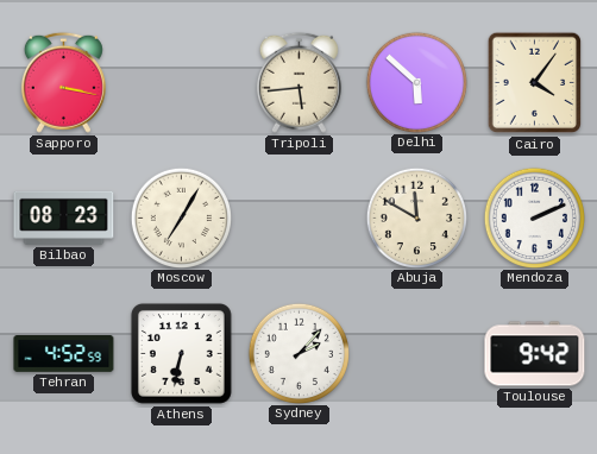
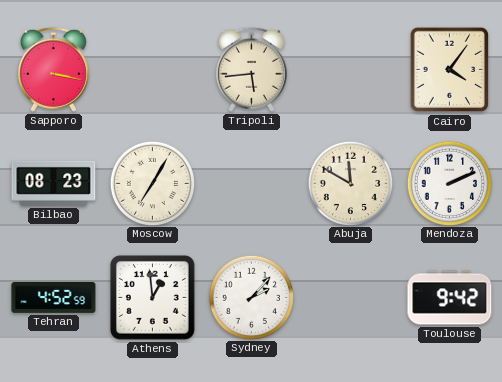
Delhi: 5:52 -> none
Athens: 6:32 -> 12:59
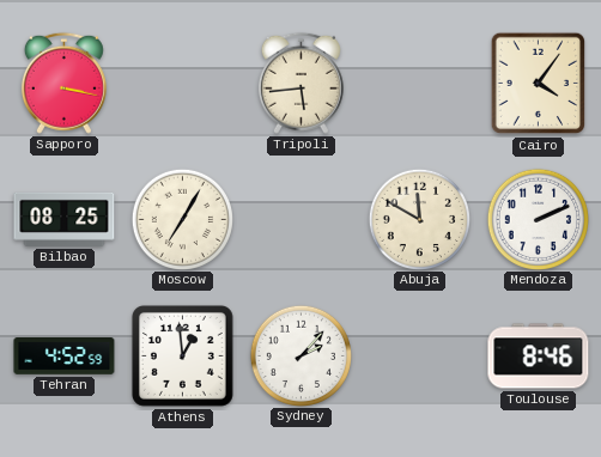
Bilbao: 08:23 -> 08:25
Toulouse: 9:42 -> 8:46
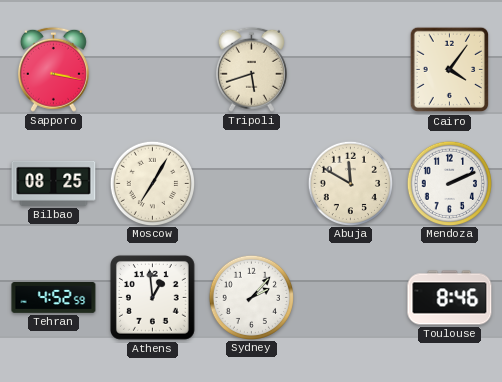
Tripoli: 5:44 -> 5:42
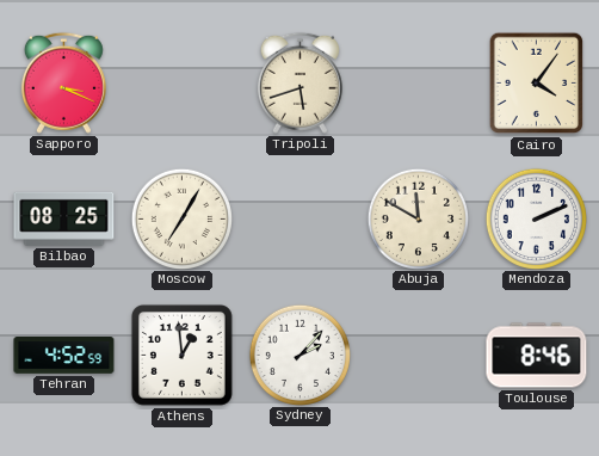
Sapporo: 3:17 -> 3:19
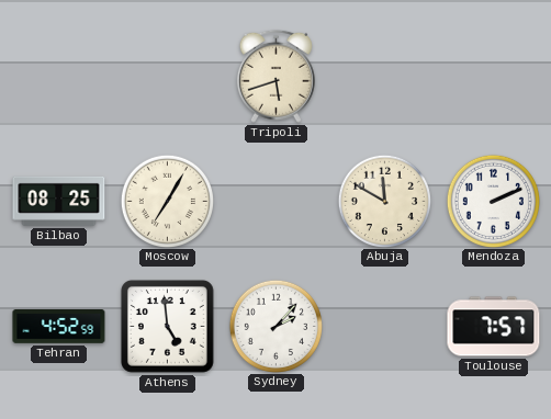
Sapporo: 3:19 -> none
Cairo: 4:06 -> none
Athens: 12:59 -> 4:59
Toulouse: 8:46 -> 7:57
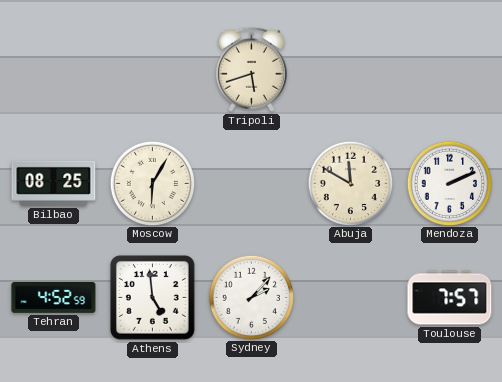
Moscow: 7:05 -> 6:05
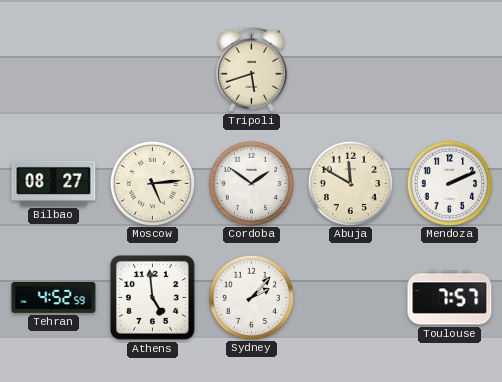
Bilbao: 08:25 -> 08:27
Moscow: 6:05 -> 5:14
Cordoba: none -> 1:51
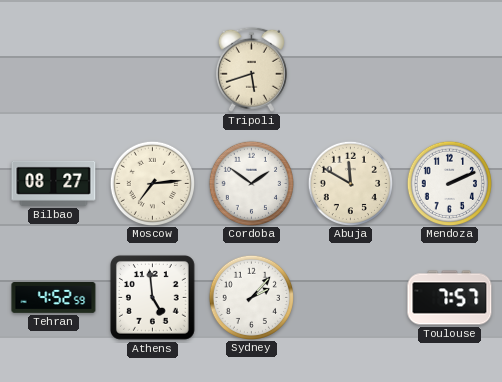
Moscow: 5:14 -> 7:14
